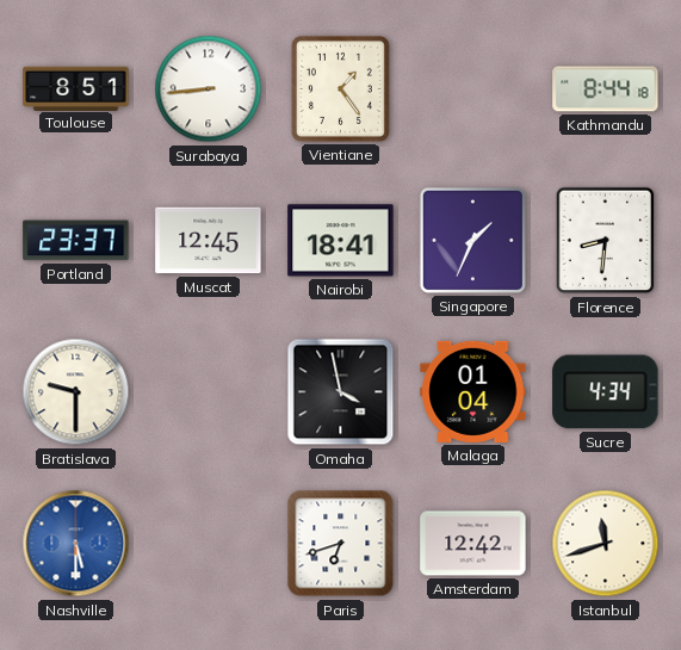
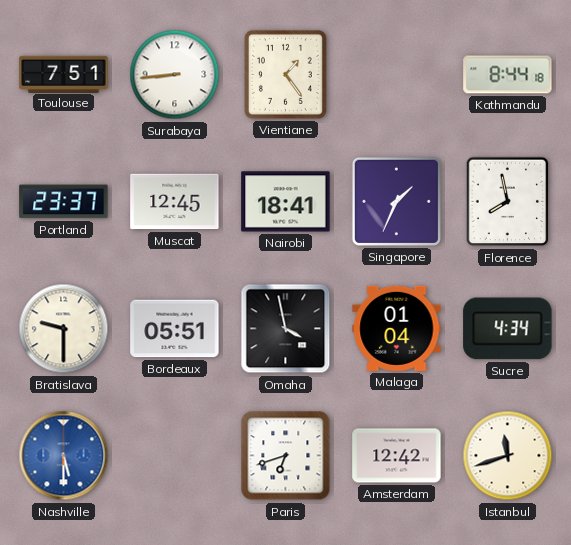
Toulouse: 8:51 -> 7:51
Florence: 8:31 -> 7:58
Bordeaux: none -> 05:51
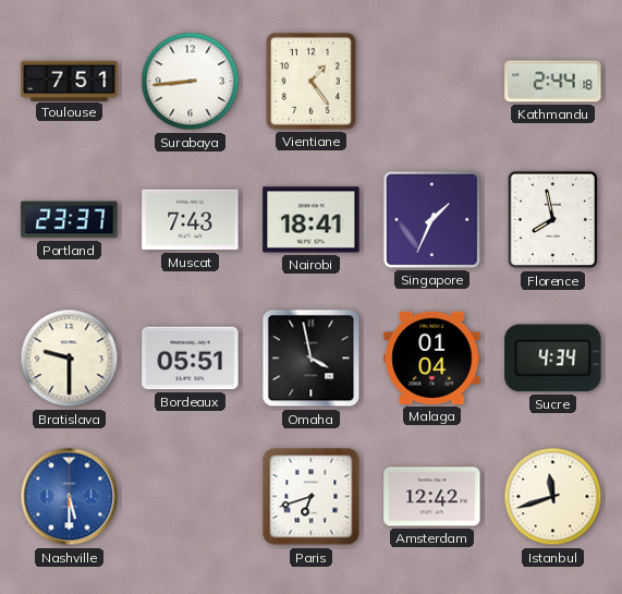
Kathmandu: 8:44 -> 2:44
Muscat: 12:45 -> 7:43
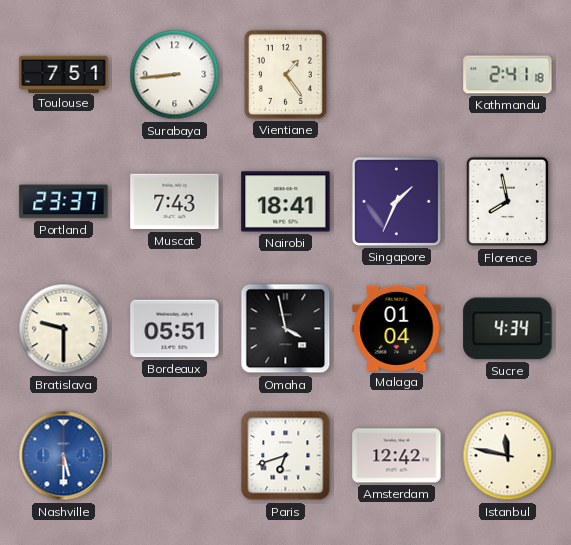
Kathmandu: 2:44 -> 2:41
Istanbul: 11:42 -> 11:47
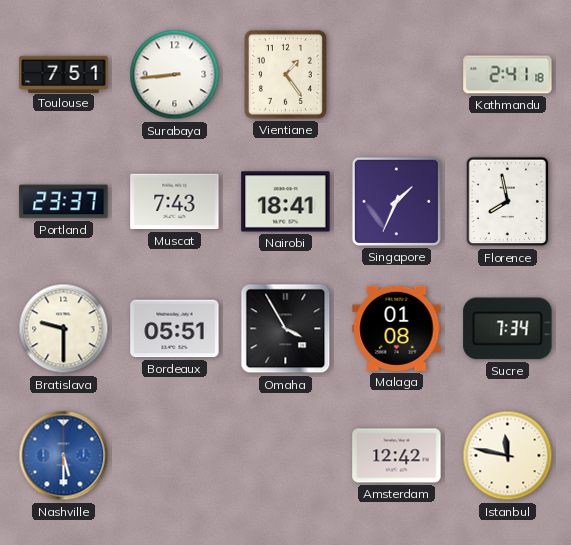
Omaha: 3:58 -> 3:55
Malaga: 01:04 -> 01:08
Sucre: 4:34 -> 7:34
Paris: 6:42 -> none
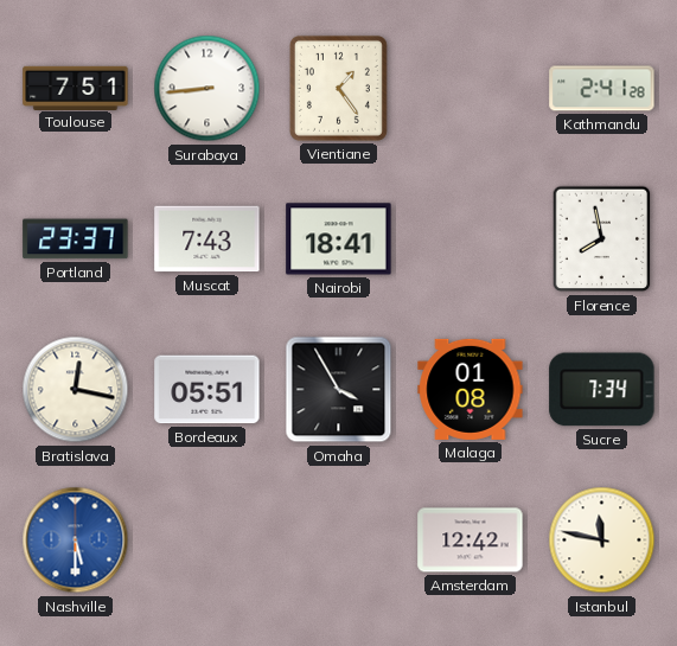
Kathmandu: 2:41:18 -> 2:41:28
Singapore: 1:34 -> none
Bratislava: 9:30 -> 12:17
